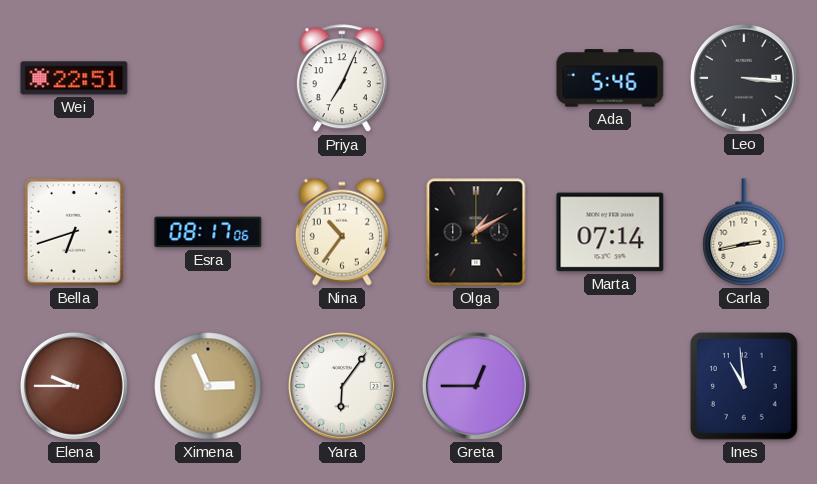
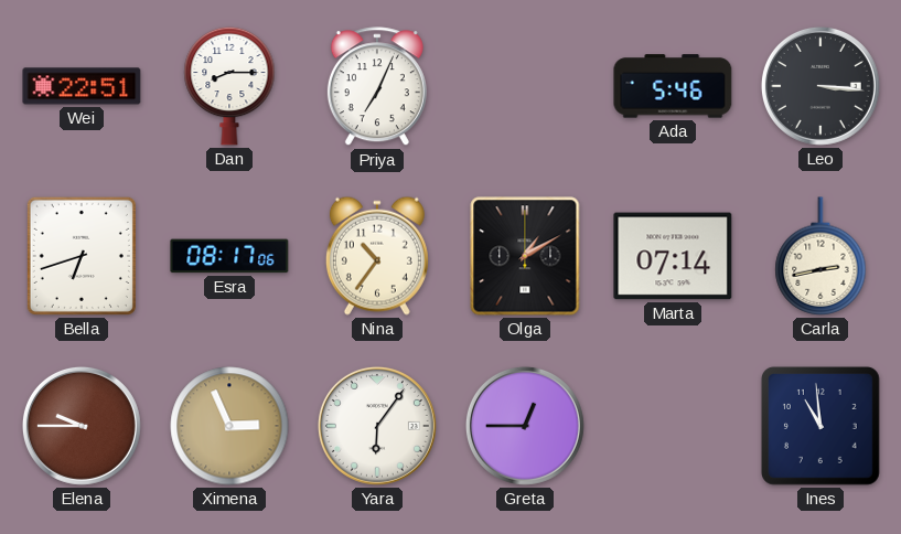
Dan: none -> 8:15
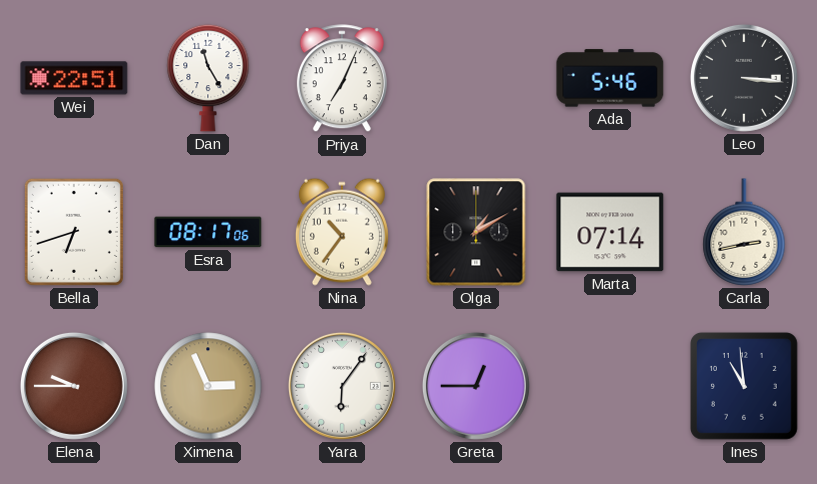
Dan: 8:15 -> 11:25
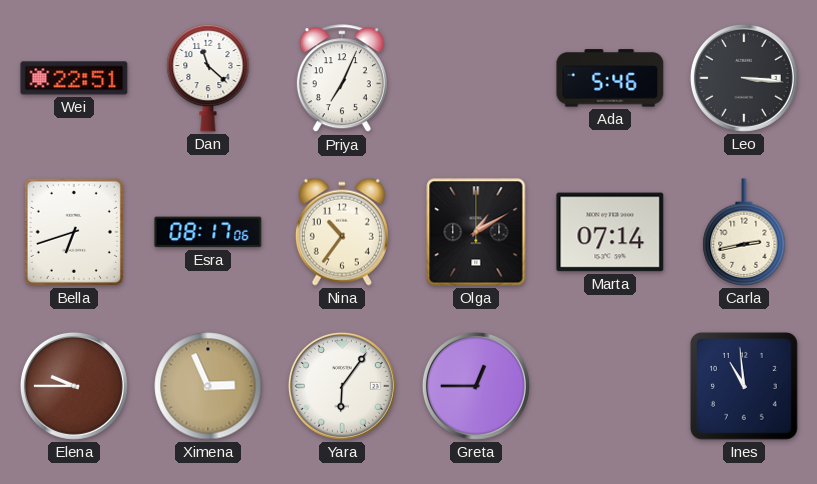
Dan: 11:25 -> 11:22
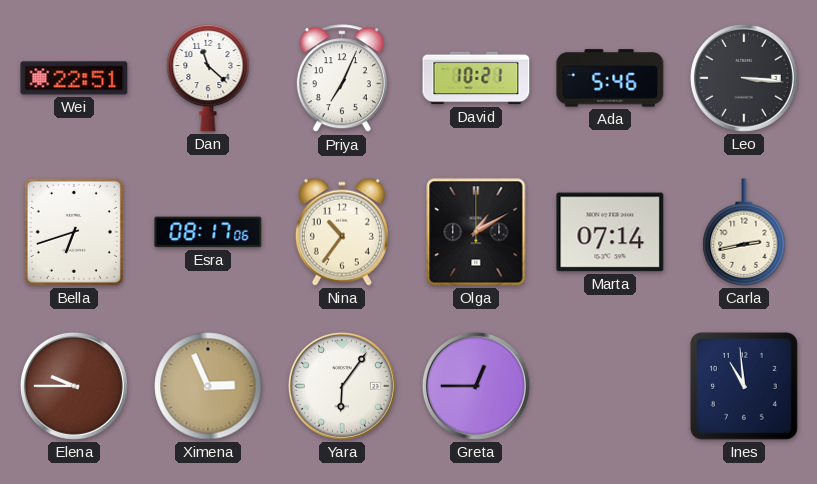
David: none -> 10:21
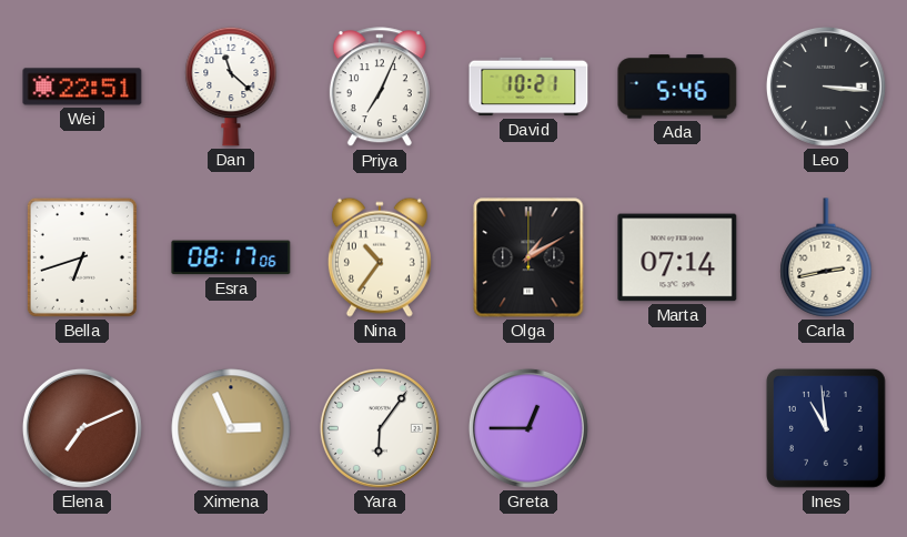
Elena: 9:45 -> 7:11
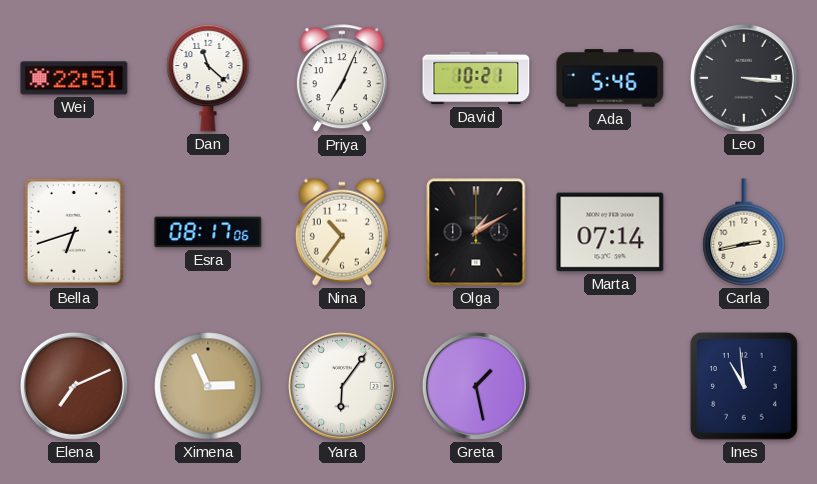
Greta: 12:45 -> 1:28
